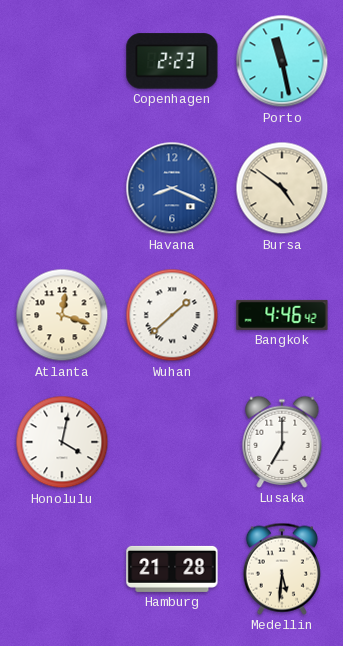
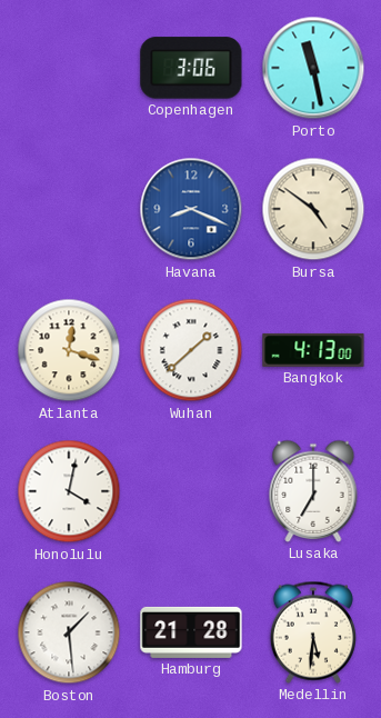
Copenhagen: 2:23 -> 3:06
Bangkok: 4:46 -> 4:13
Boston: none -> 1:29
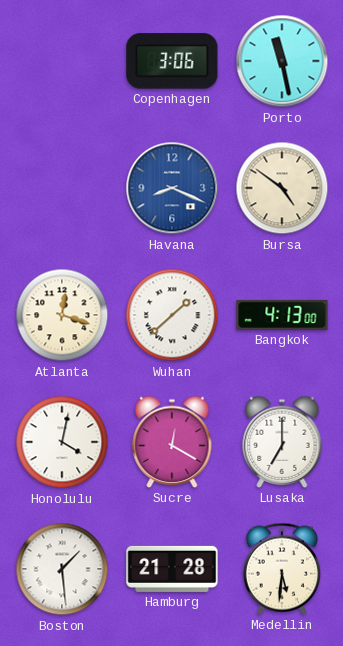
Sucre: none -> 12:20
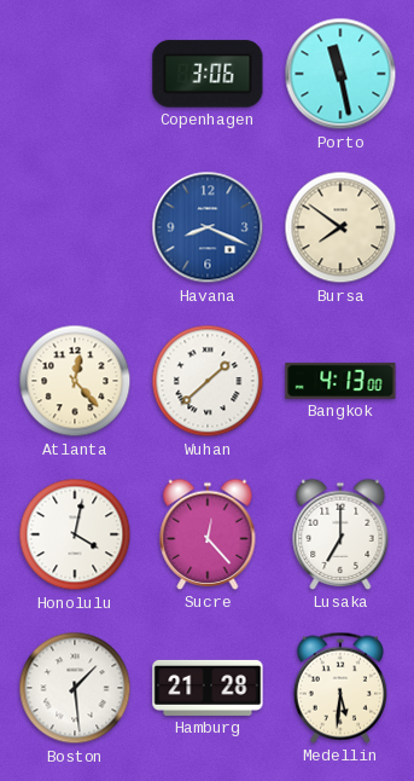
Bursa: 4:51 -> 7:51
Atlanta: 12:18 -> 12:23
Sucre: 12:20 -> 12:23
